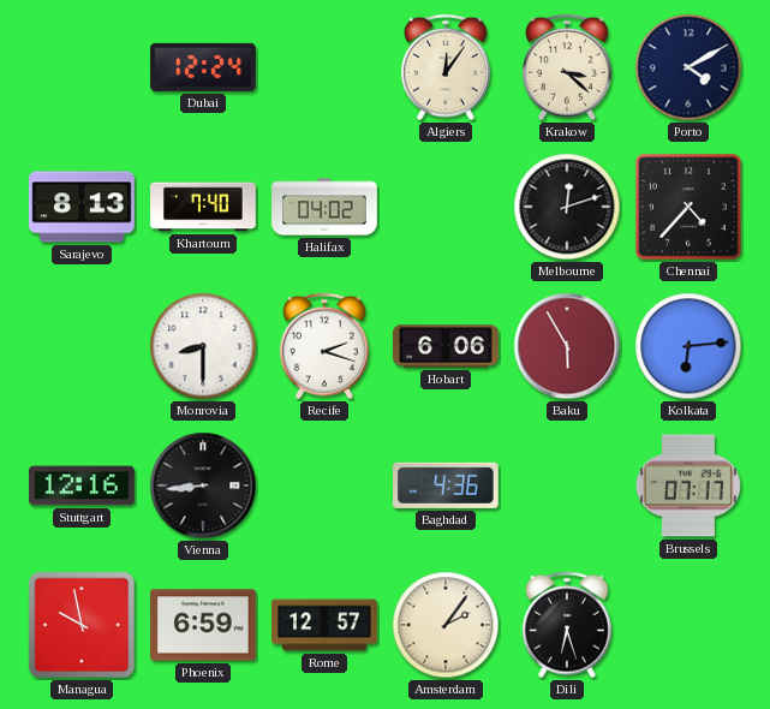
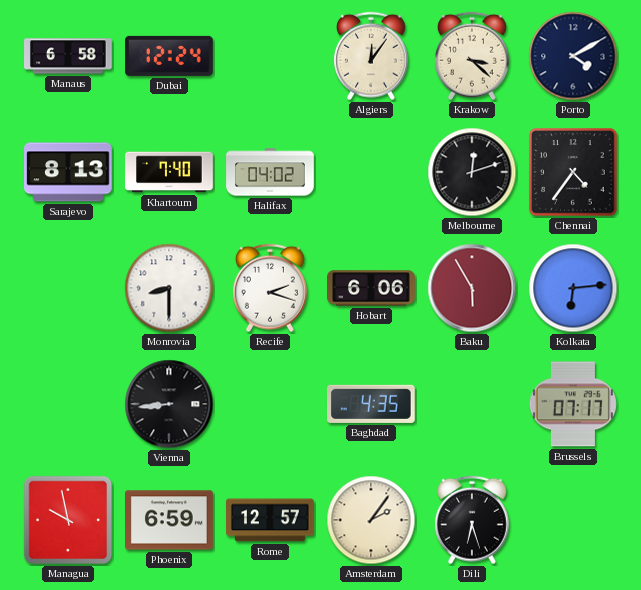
Manaus: none -> 6:58
Chennai: 4:37 -> 4:36
Stuttgart: 12:16 -> none
Baghdad: 4:36 -> 4:35
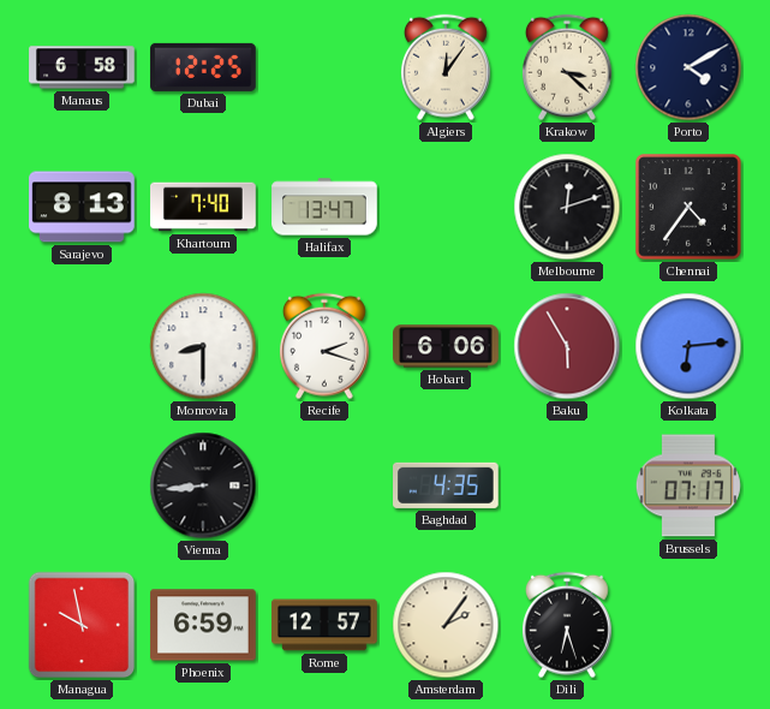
Dubai: 12:24 -> 12:25
Halifax: 04:02 -> 13:47
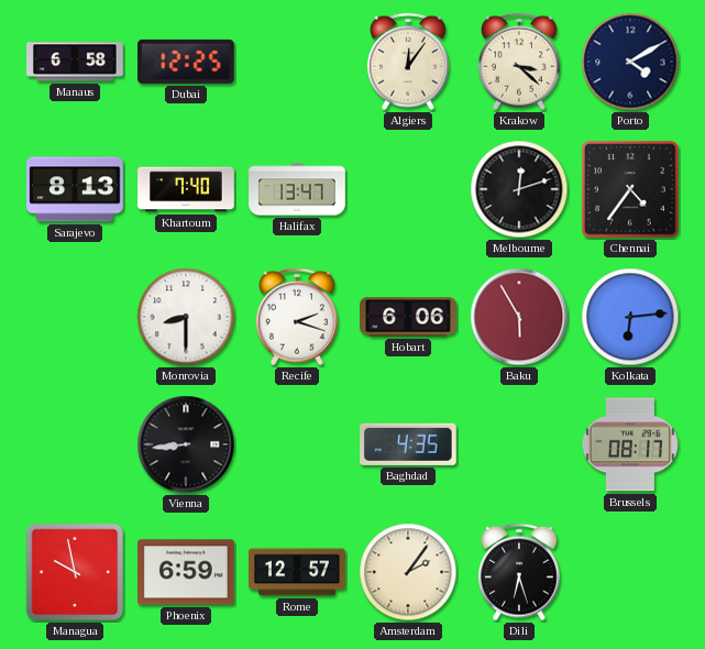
Brussels: 07:17 -> 08:17
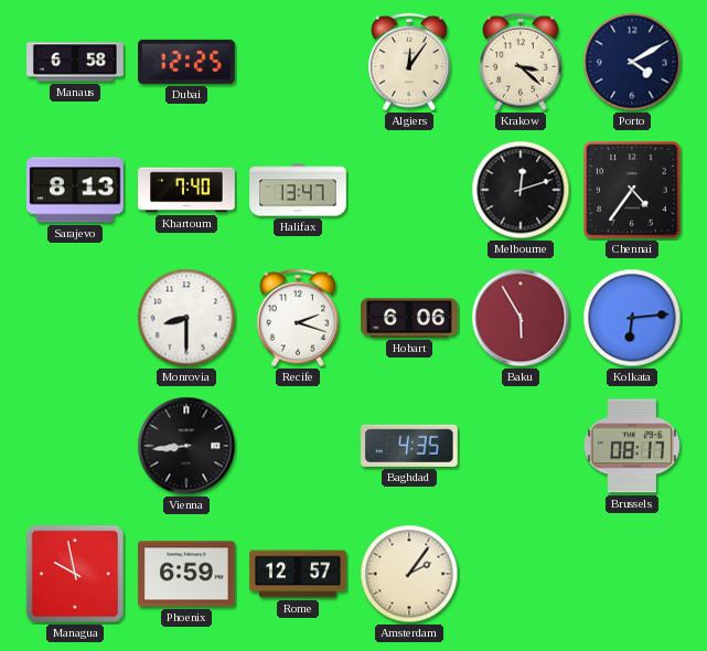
Dili: 6:27 -> none
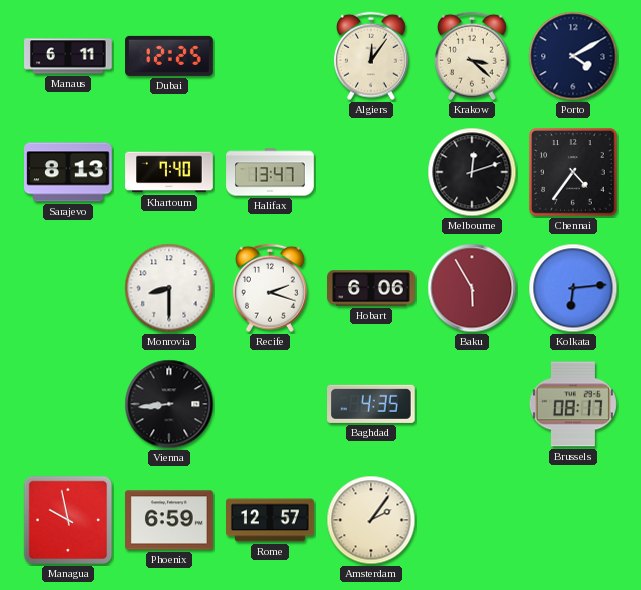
Manaus: 6:58 -> 6:11
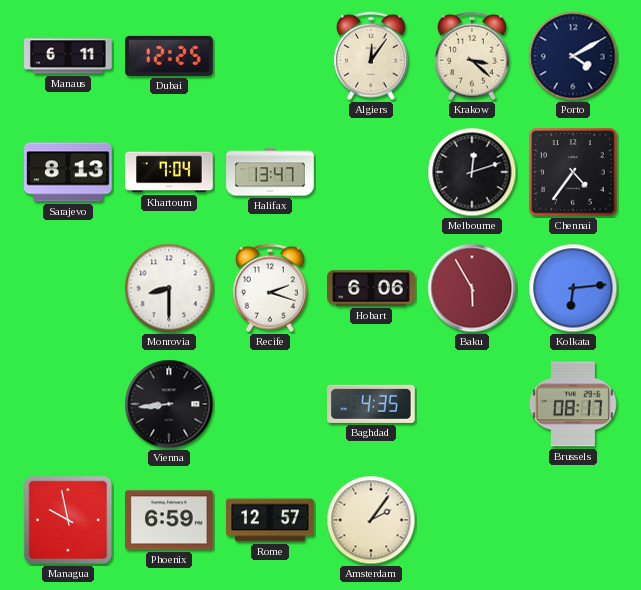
Khartoum: 7:40 -> 7:04
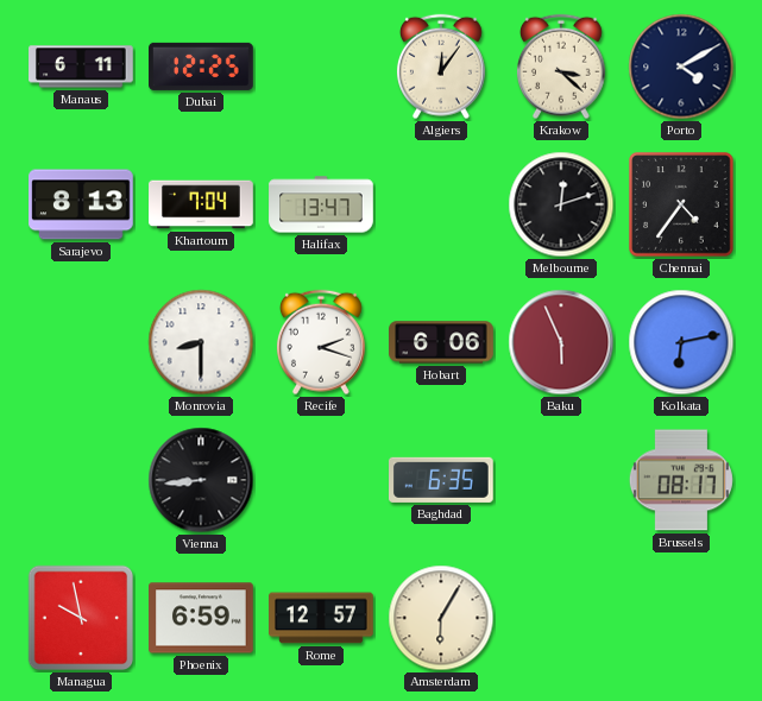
Baku: 5:55 -> 5:56
Kolkata: 6:14 -> 6:13
Baghdad: 4:35 -> 6:35
Amsterdam: 2:06 -> 6:05
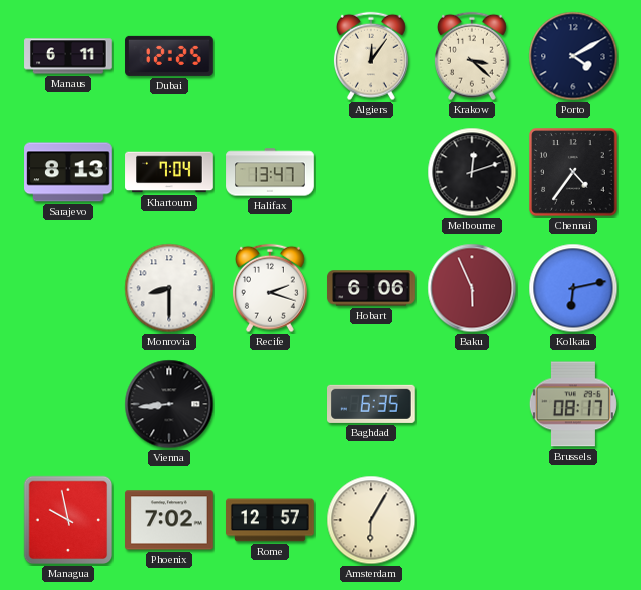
Phoenix: 6:59 -> 7:02
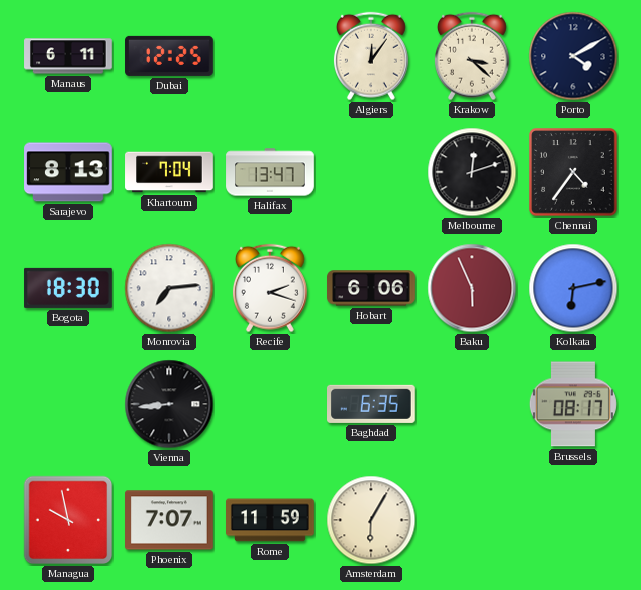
Bogota: none -> 18:30
Monrovia: 8:30 -> 7:14
Phoenix: 7:02 -> 7:07
Rome: 12:57 -> 11:59
